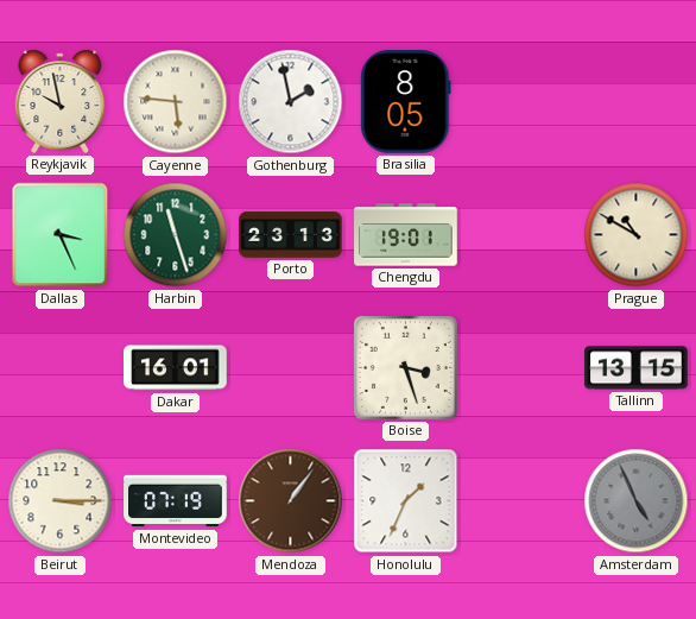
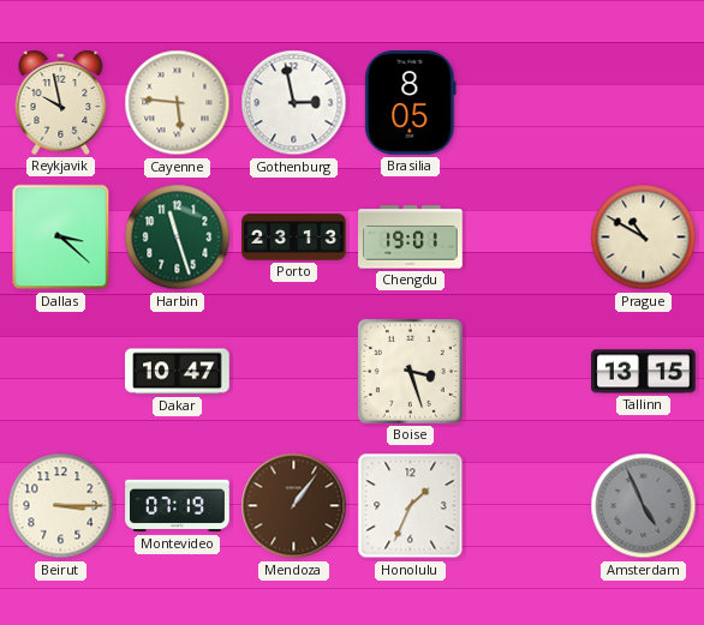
Gothenburg: 1:58 -> 2:58
Dallas: 3:26 -> 3:22
Dakar: 16:01 -> 10:47
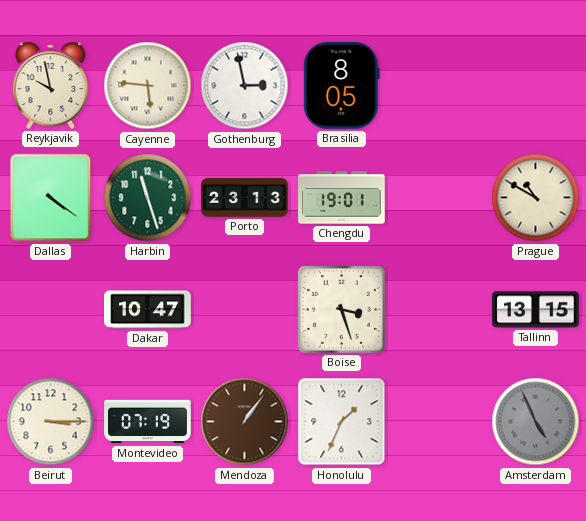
Dallas: 3:22 -> 4:21
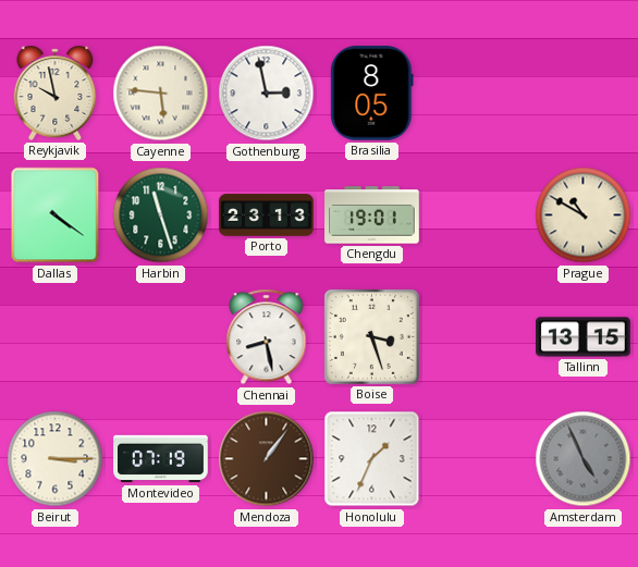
Dakar: 10:47 -> none
Chennai: none -> 8:28
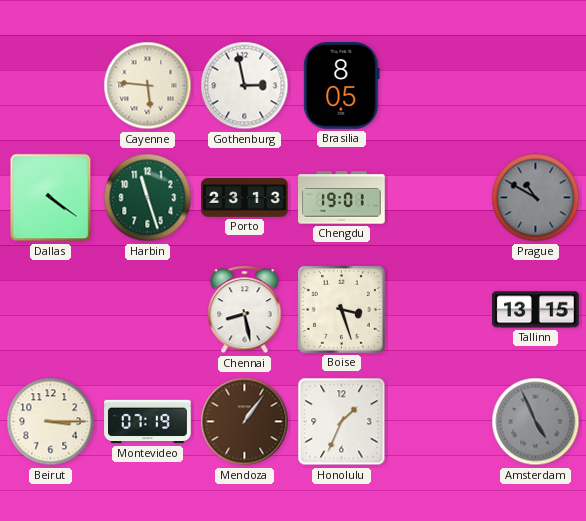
Reykjavik: 9:58 -> none
Prague dial: cream -> grey
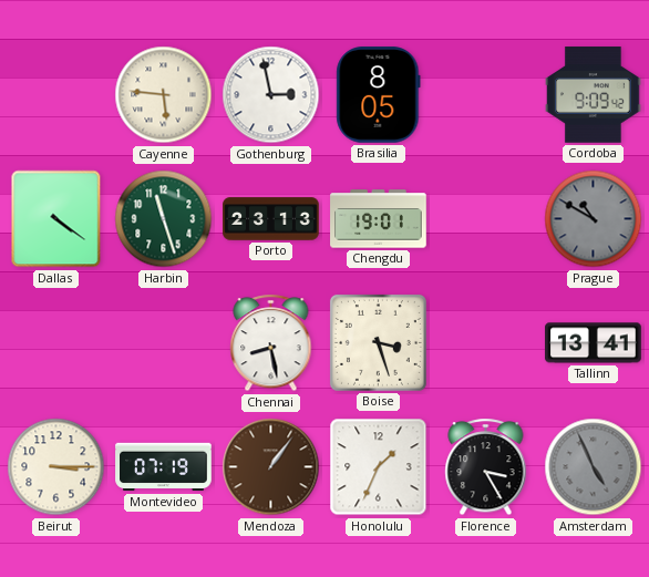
Cordoba: none -> 9:09
Tallinn: 13:15 -> 13:41
Florence: none -> 3:25
